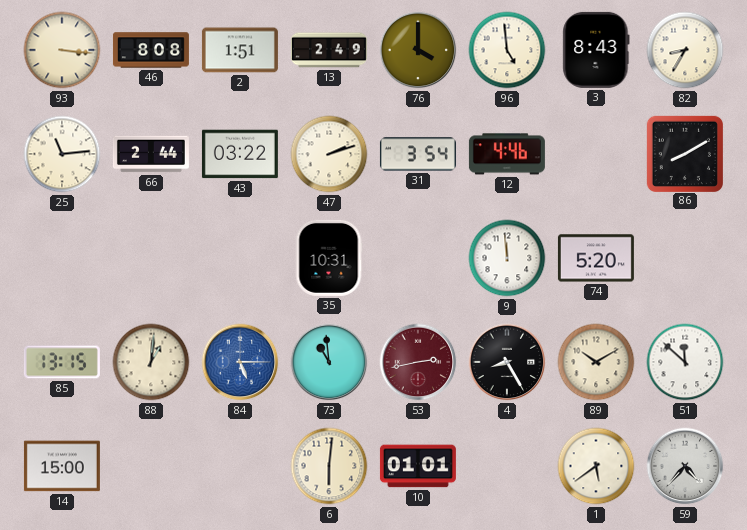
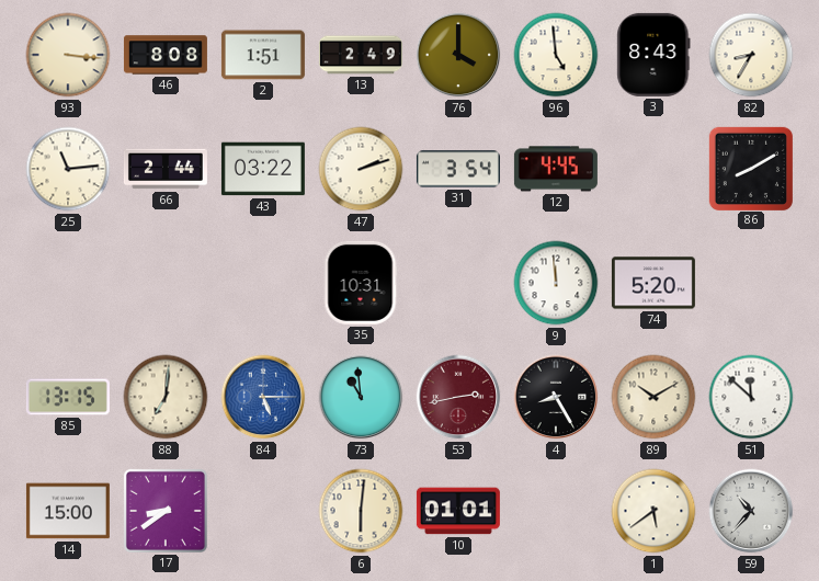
12: 4:46 -> 4:45
88: 1:01 -> 7:01
17: none -> 8:39
59: 4:37 -> 10:37
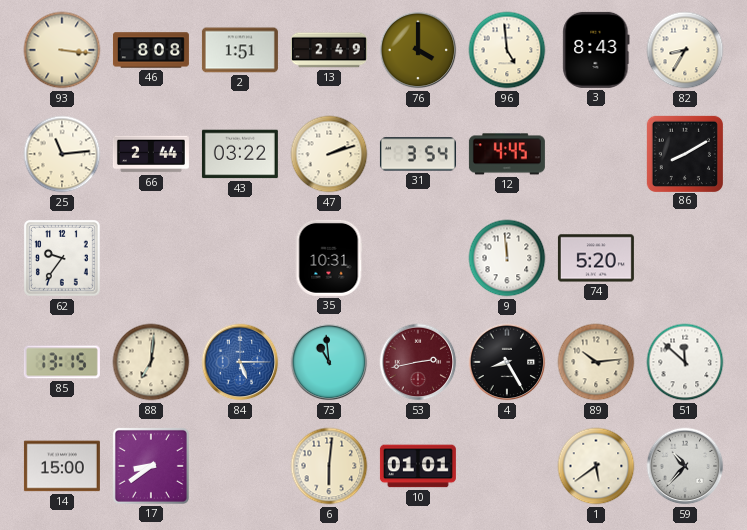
62: none -> 9:36
89: 10:10 -> 10:14
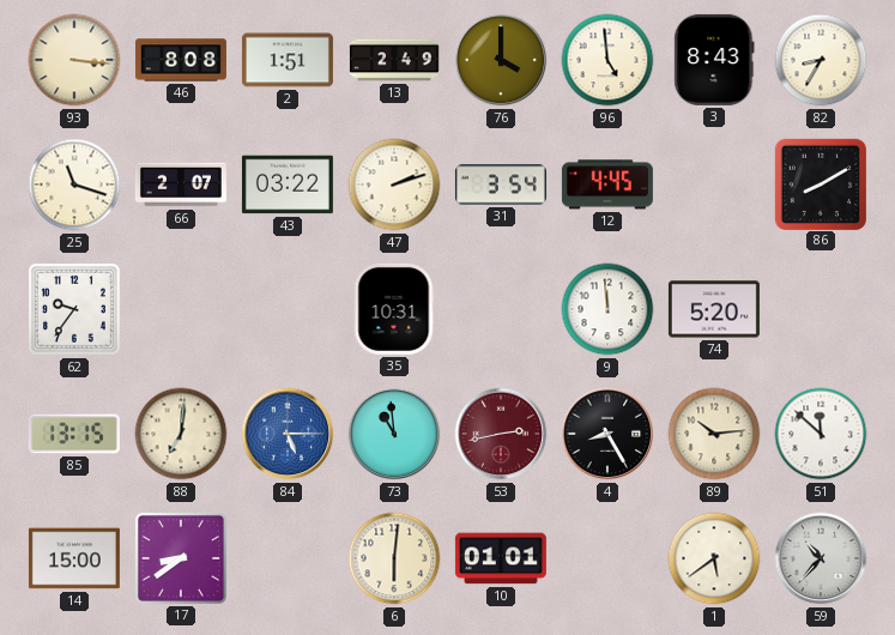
25: 11:14 -> 11:18
66: 2:44 -> 2:07
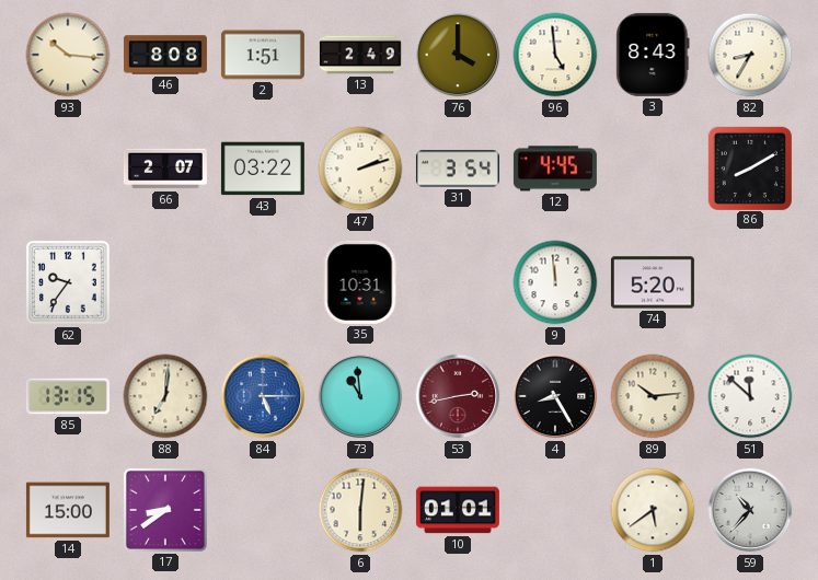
93: 3:16 -> 10:16
25: 11:18 -> none
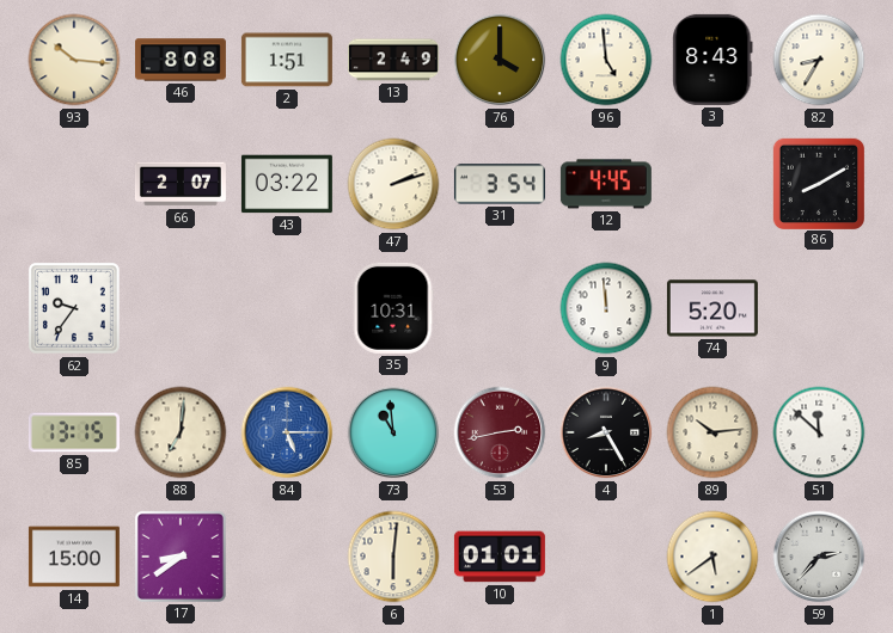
59: 10:37 -> 2:37
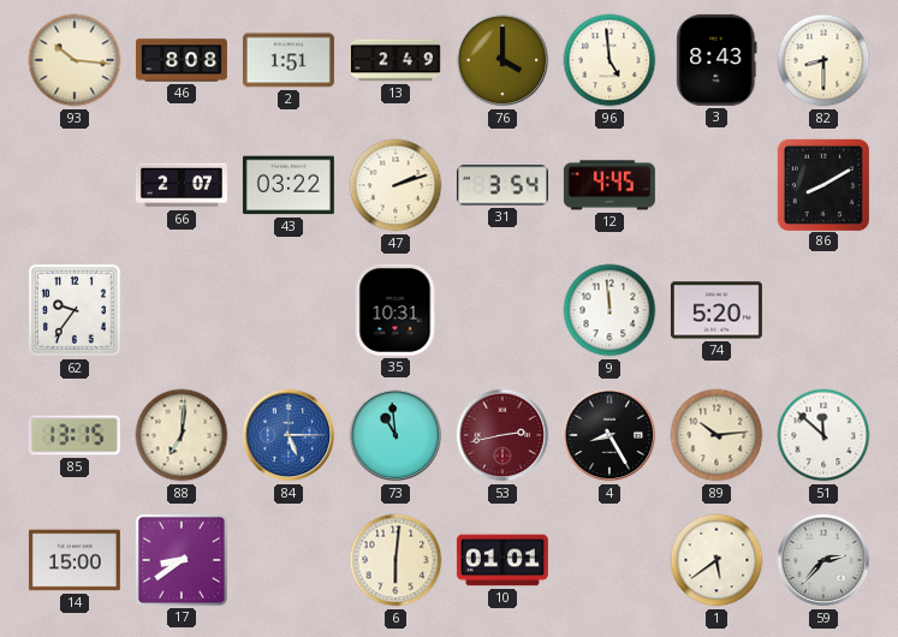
82: 8:35 -> 8:30
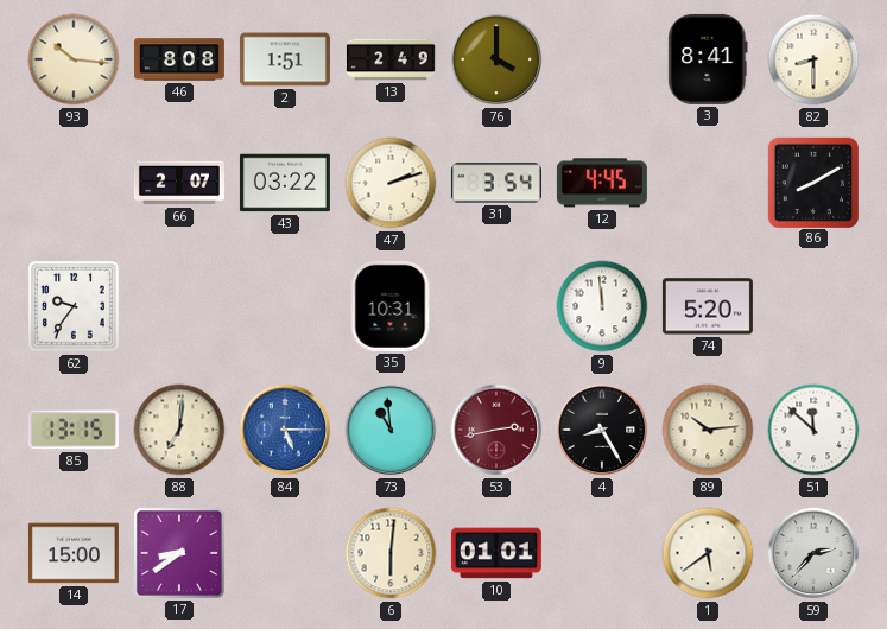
96: 4:59 -> none
3: 8:43 -> 8:41
